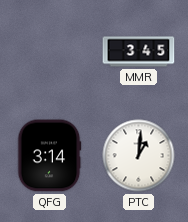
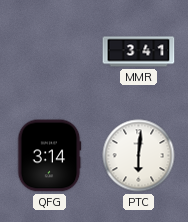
MMR: 3:45 -> 3:41
PTC: 1:01 -> 6:01
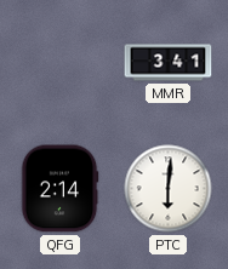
QFG: 3:14 -> 2:14
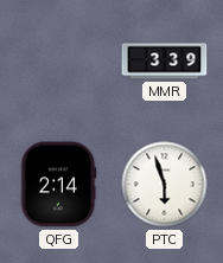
MMR: 3:41 -> 3:39
PTC: 6:01 -> 5:57
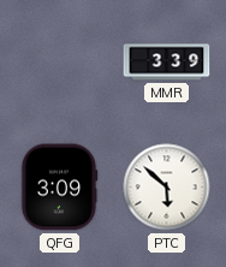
QFG: 2:14 -> 3:09
PTC: 5:57 -> 5:52
